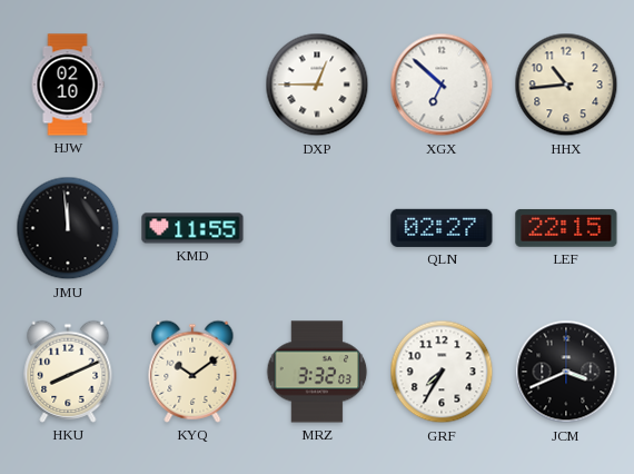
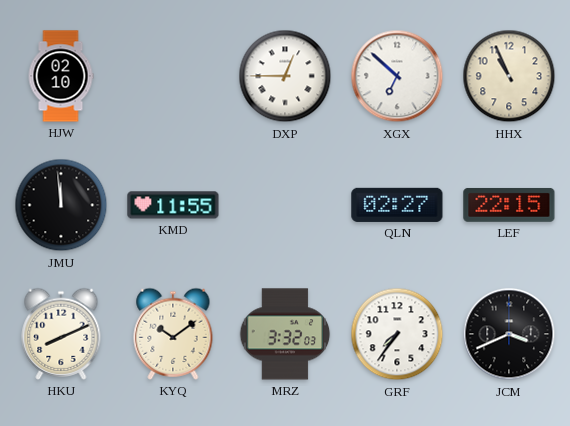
HHX: 10:44 -> 10:56
GRF: 7:35 -> 7:36
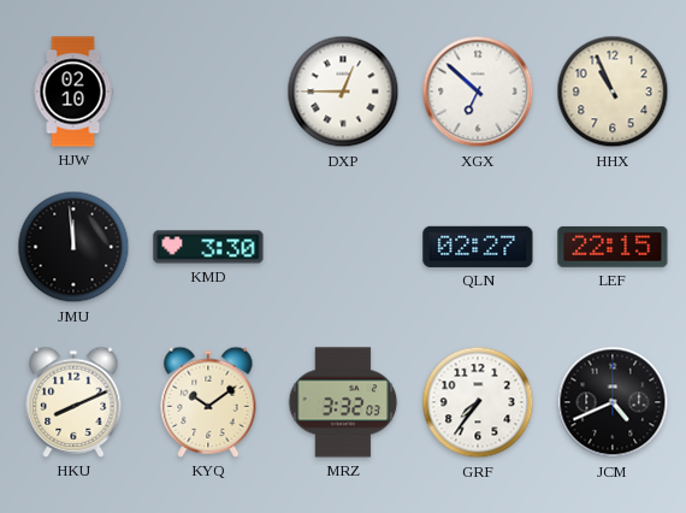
KMD: 11:55 -> 3:30
JCM: 3:41 -> 4:41
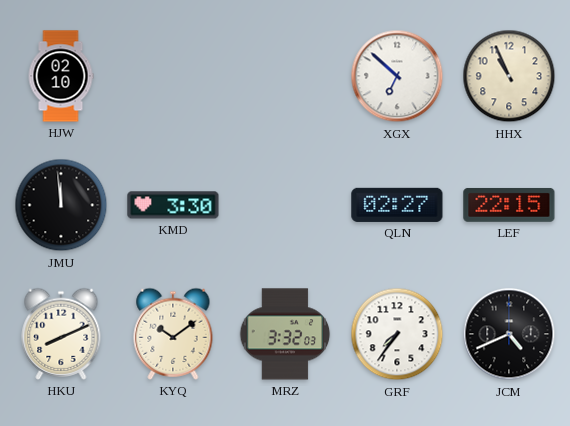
DXP: 12:45 -> none
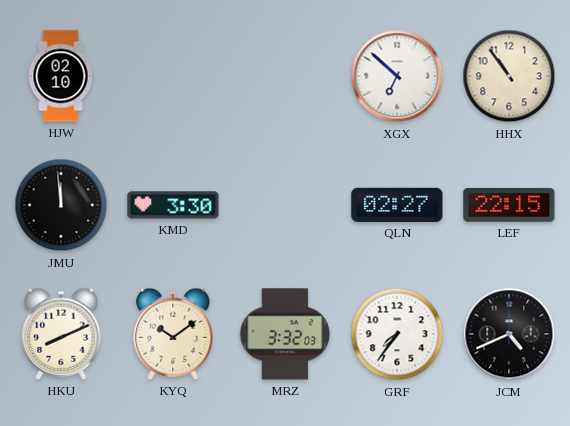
HHX: 10:56 -> 10:54
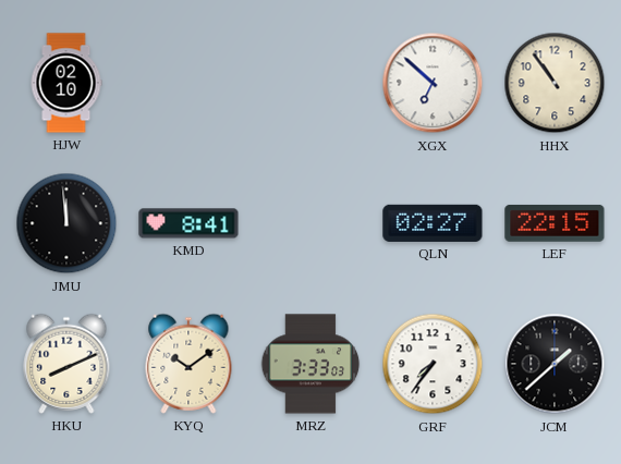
KMD: 3:30 -> 8:41
MRZ: 3:32 -> 3:33
JCM: 4:41 -> 1:38
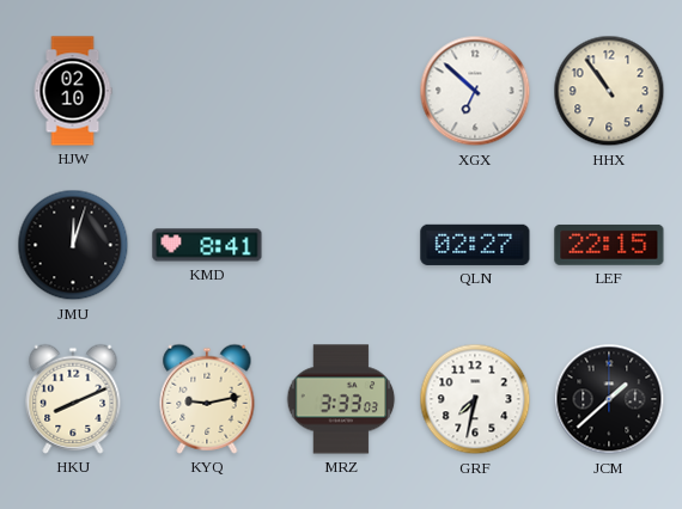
JMU: 11:59 -> 12:03
KYQ: 10:09 -> 9:13
GRF: 7:36 -> 7:32
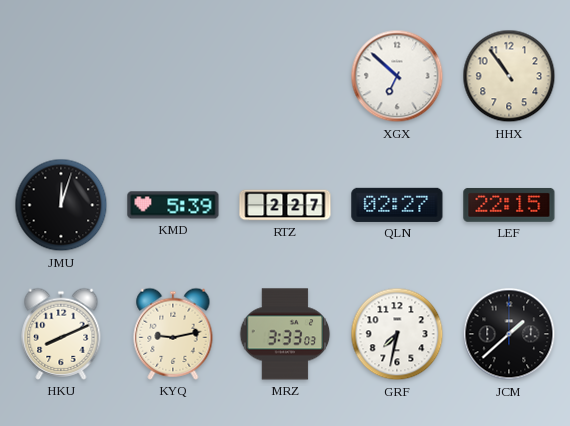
HJW: 02:10 -> none
KMD: 8:41 -> 5:39
RTZ: none -> 2:27
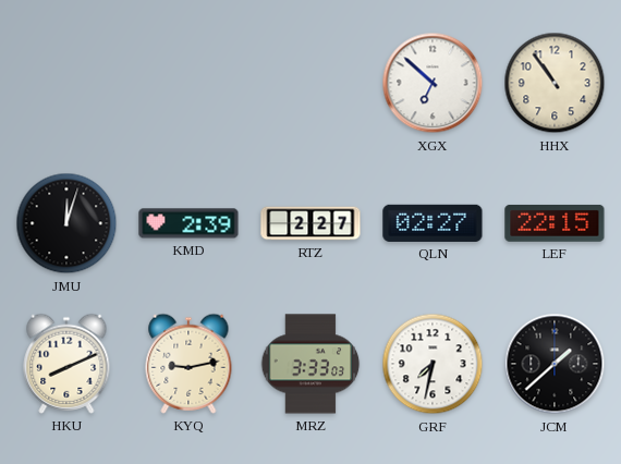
KMD: 5:39 -> 2:39
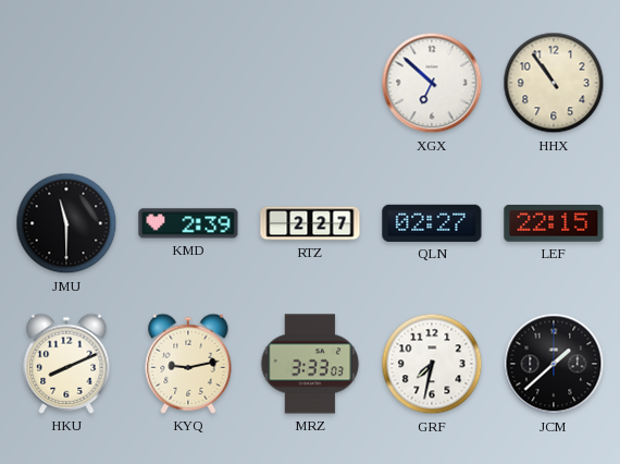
JMU: 12:03 -> 11:30
